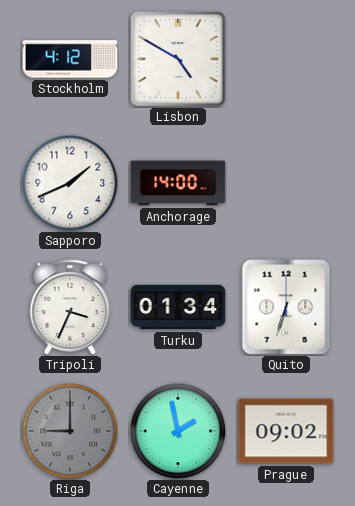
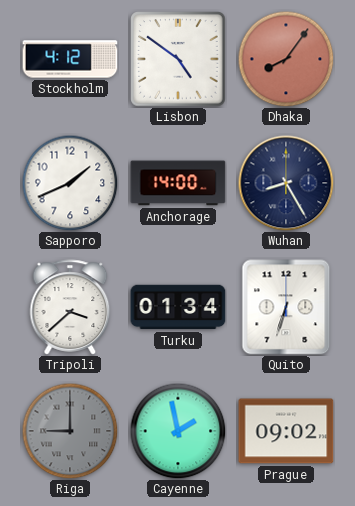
Lisbon: 4:50 -> 4:51
Dhaka: none -> 8:06
Wuhan: none -> 8:25
Tripoli: 3:34 -> 3:38
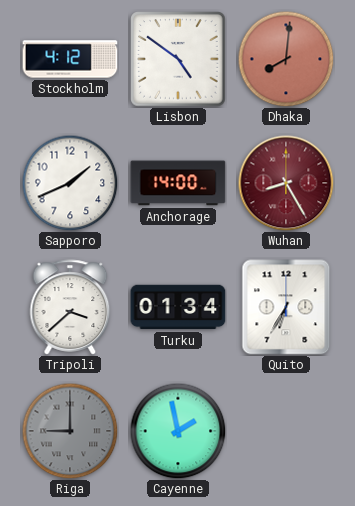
Dhaka: 8:06 -> 8:01
Wuhan dial: navy -> burgundy
Quito: 6:33 -> 6:35
Prague: 09:02 -> none
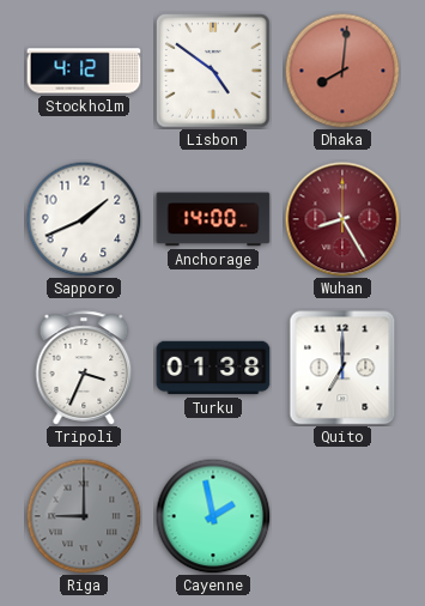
Tripoli: 3:38 -> 3:34
Turku: 01:34 -> 01:38
Quito: 6:35 -> 7:00
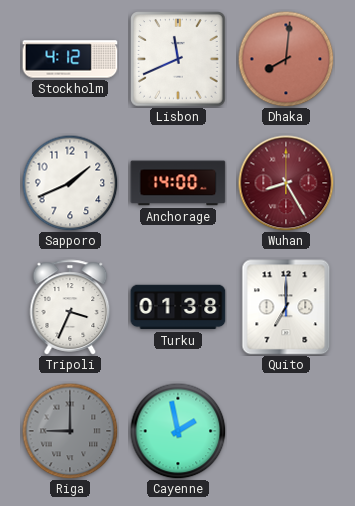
Lisbon: 4:51 -> 11:41
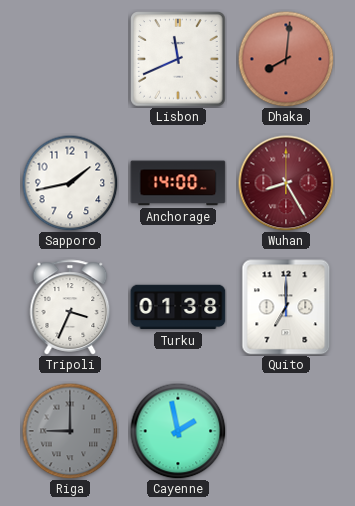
Stockholm: 4:12 -> none
Sapporo: 1:41 -> 1:43
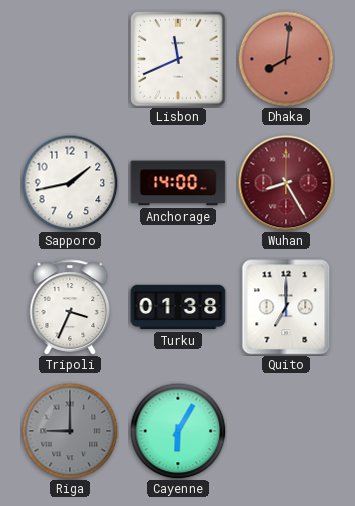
Cayenne: 1:58 -> 6:05
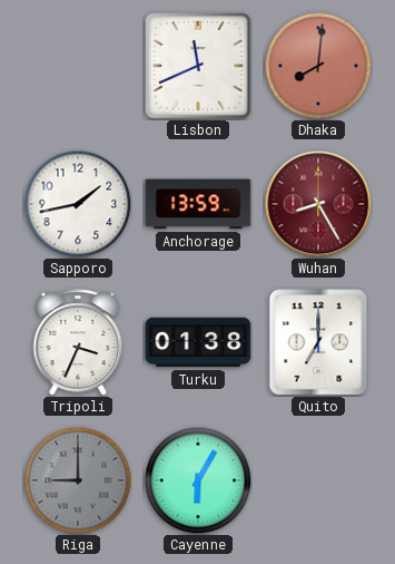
Anchorage: 14:00 -> 13:59
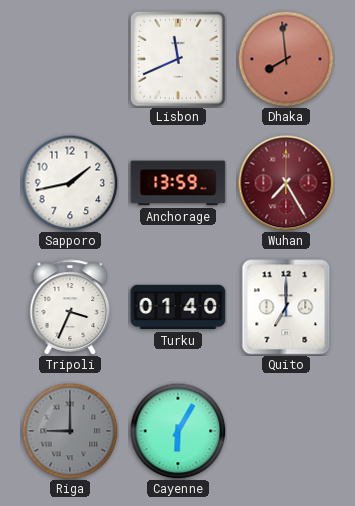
Dhaka: 8:01 -> 7:59
Wuhan: 8:25 -> 7:25
Turku: 01:38 -> 01:40
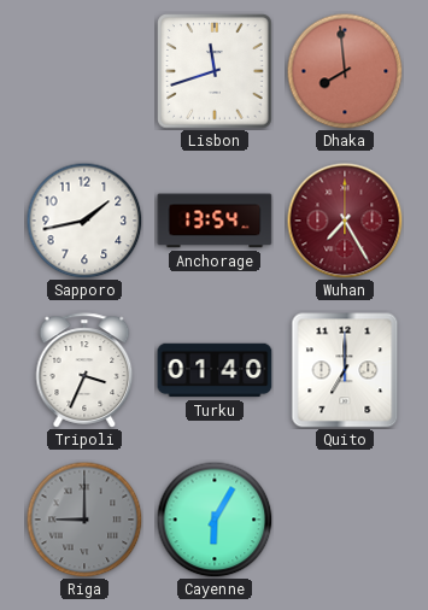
Lisbon: 11:41 -> 11:42
Anchorage: 13:59 -> 13:54
